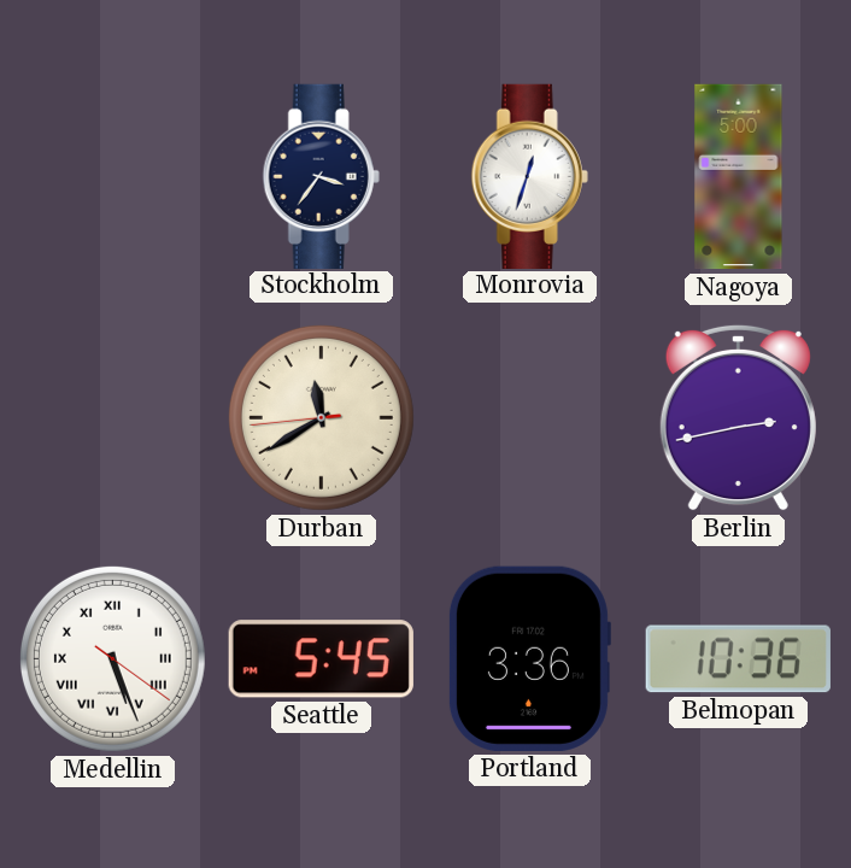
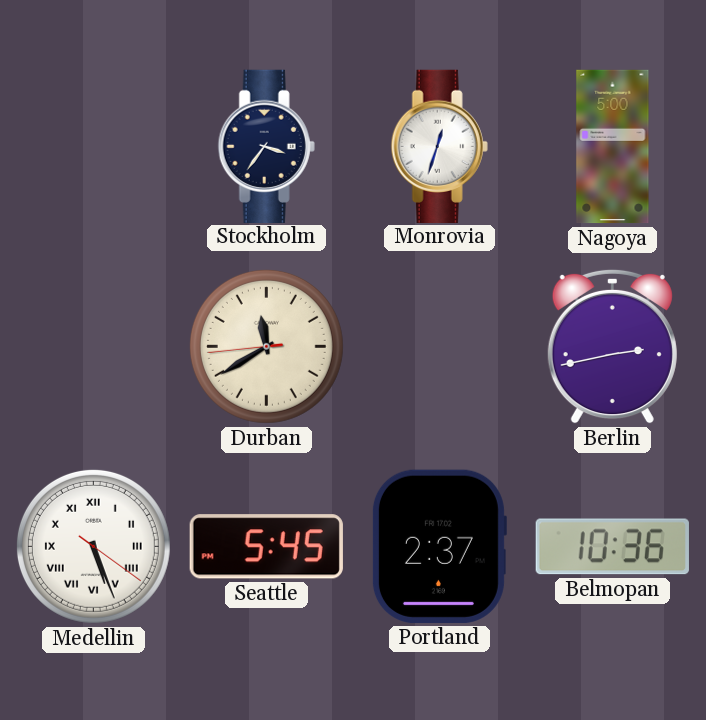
Portland: 3:36 -> 2:37
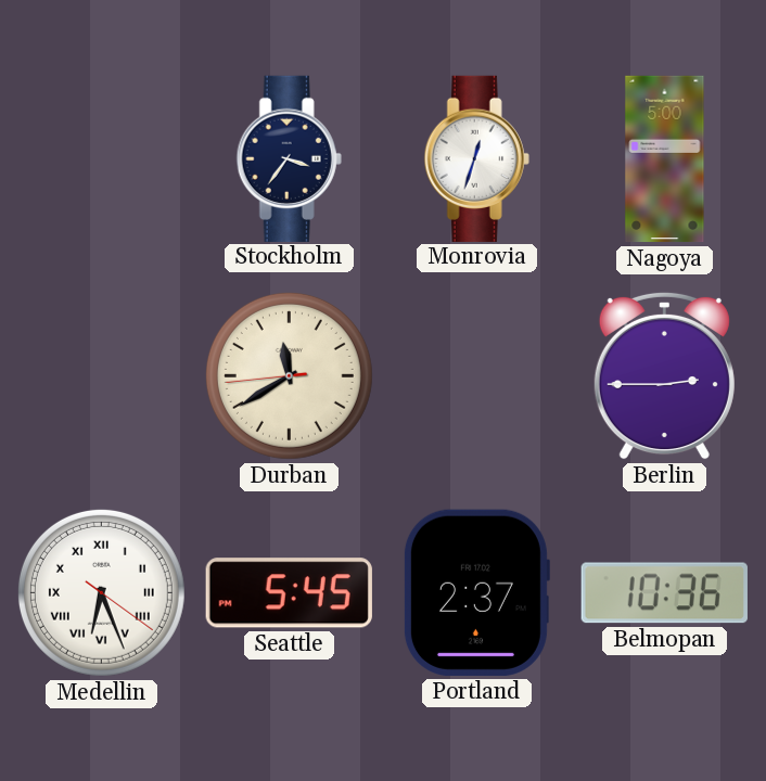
Berlin: 2:43 -> 2:45
Medellin: 5:26 -> 6:26
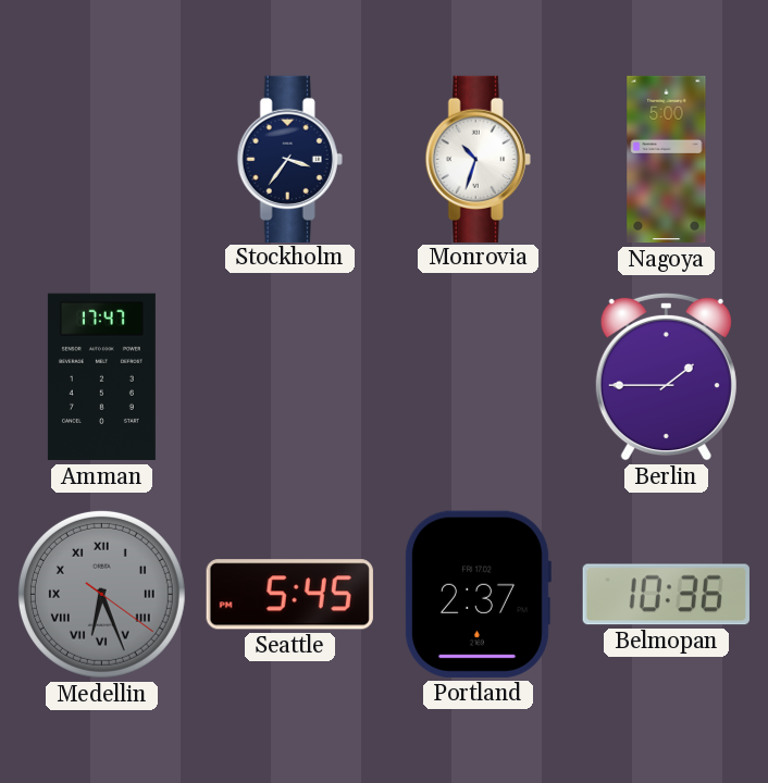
Monrovia: 12:33 -> 10:33
Amman: none -> 17:47
Durban: 11:39 -> none
Berlin: 2:45 -> 1:45
Medellin dial: white -> grey
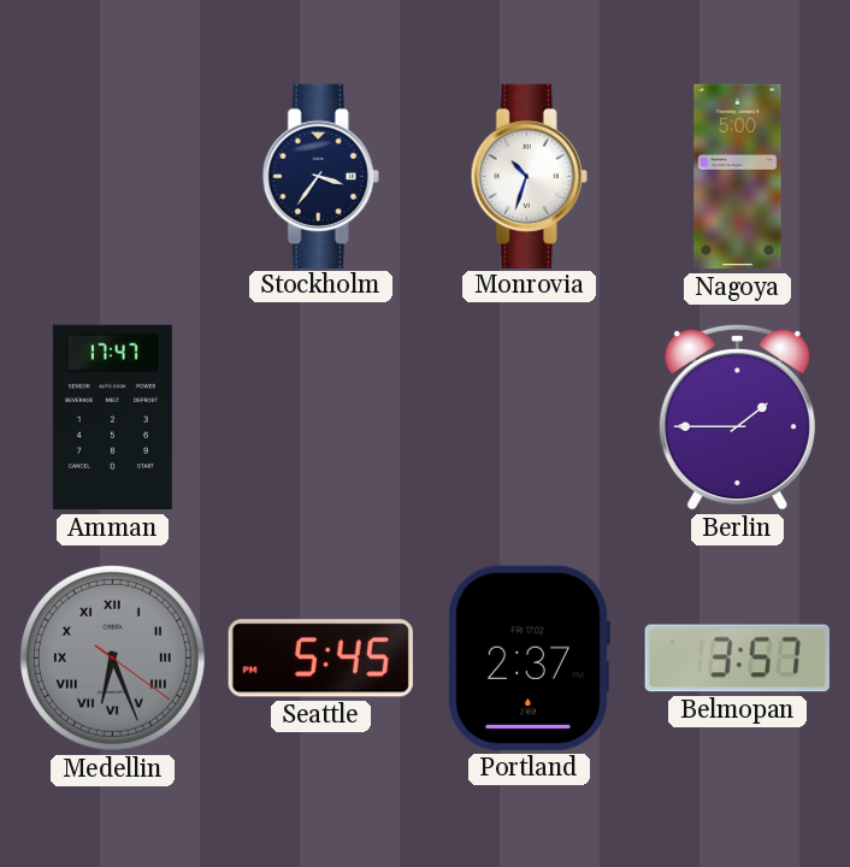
Belmopan: 10:36 -> 3:57
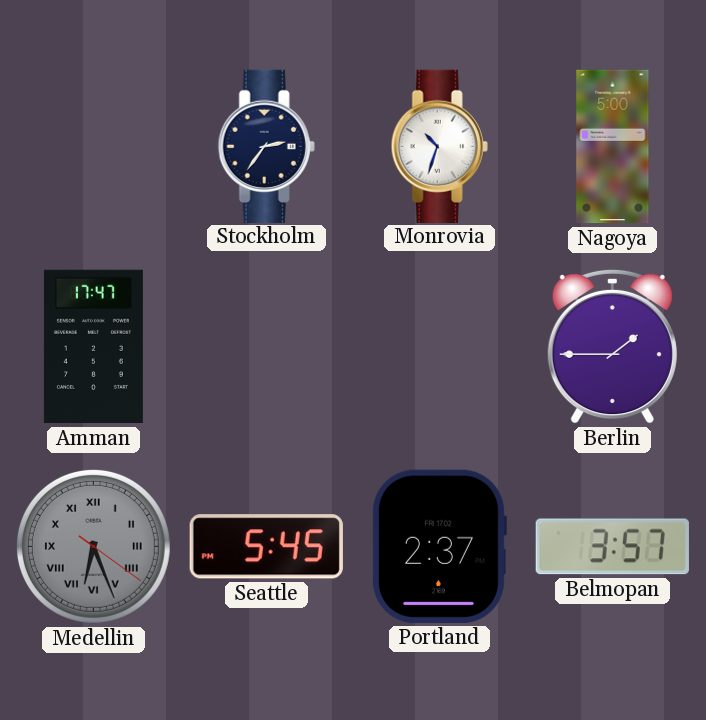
Stockholm: 3:36 -> 2:36
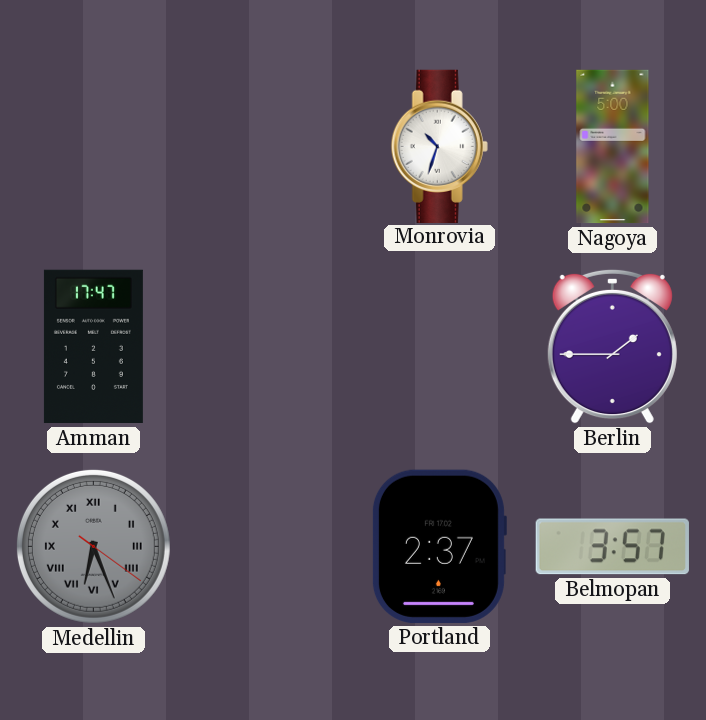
Stockholm: 2:36 -> none
Seattle: 5:45 -> none
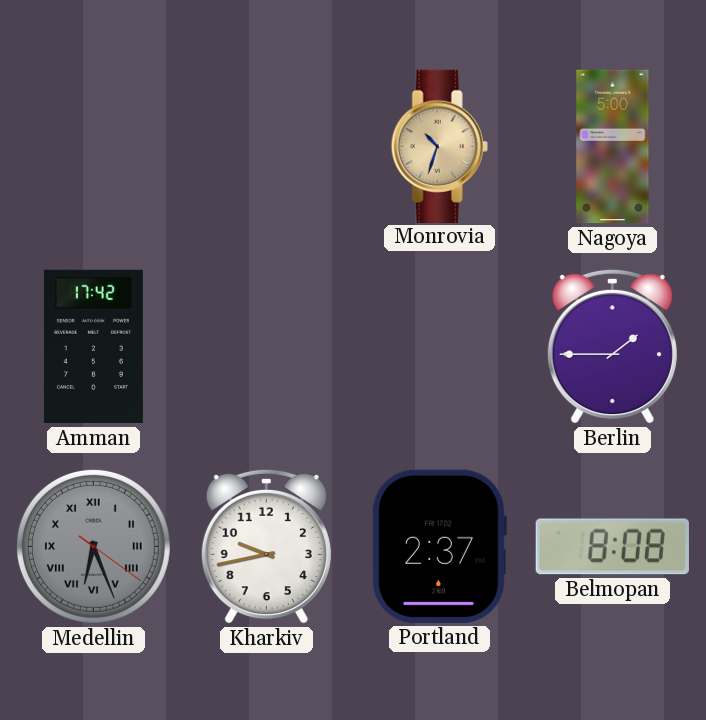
Monrovia dial: white -> champagne
Amman: 17:47 -> 17:42
Kharkiv: none -> 9:43
Belmopan: 3:57 -> 8:08
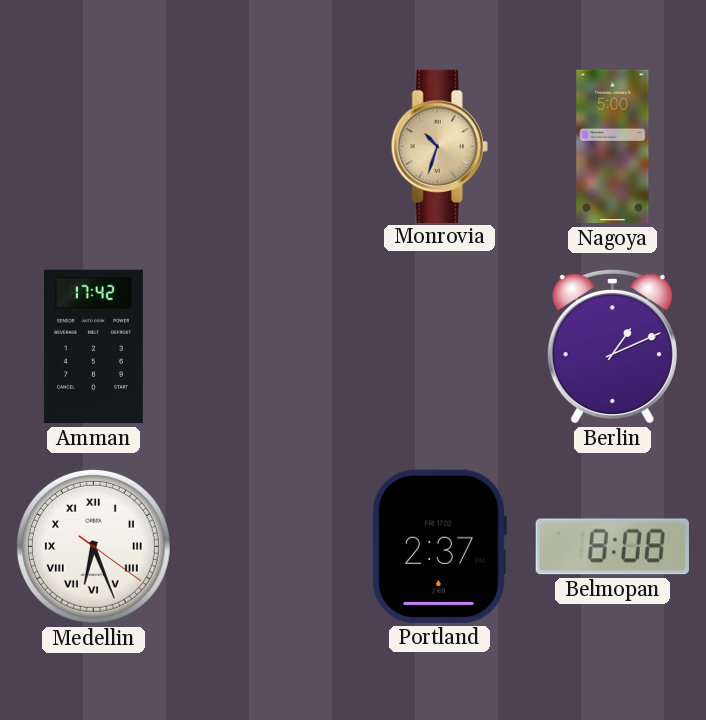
Berlin: 1:45 -> 1:11
Medellin dial: grey -> white
Kharkiv: 9:43 -> none
